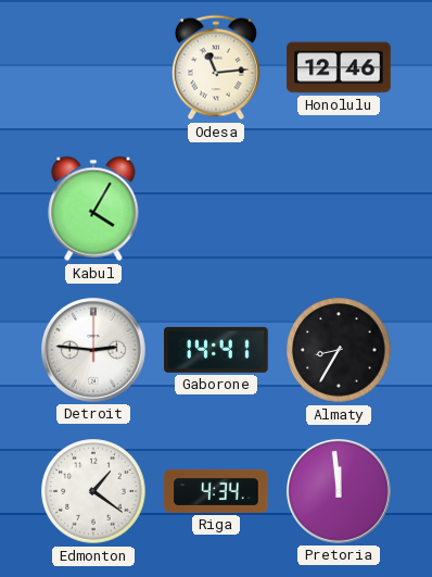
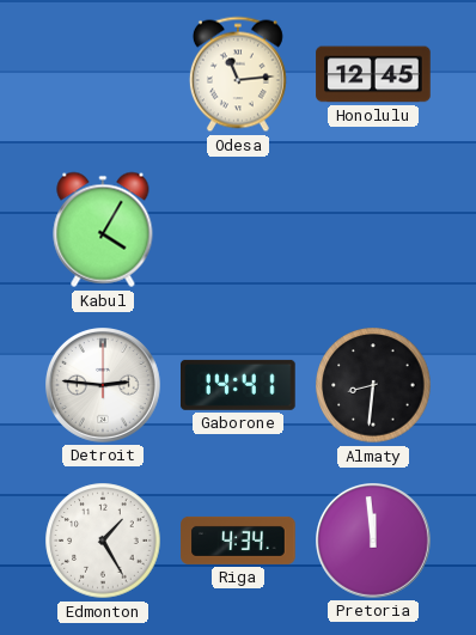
Honolulu: 12:46 -> 12:45
Almaty: 8:35 -> 8:31
Edmonton: 1:21 -> 1:25
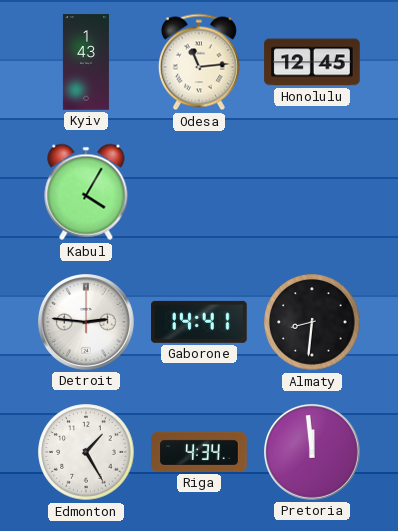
Kyiv: none -> 1:43
